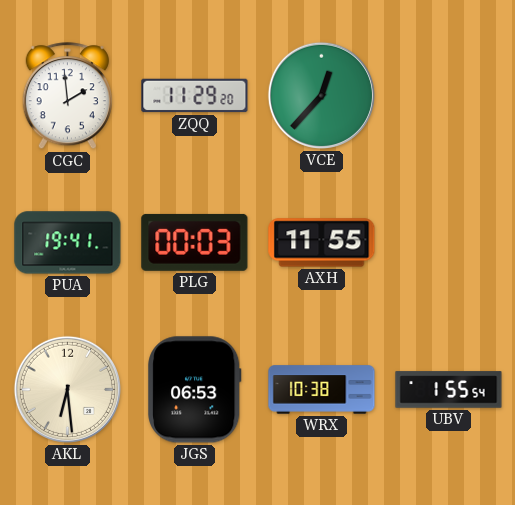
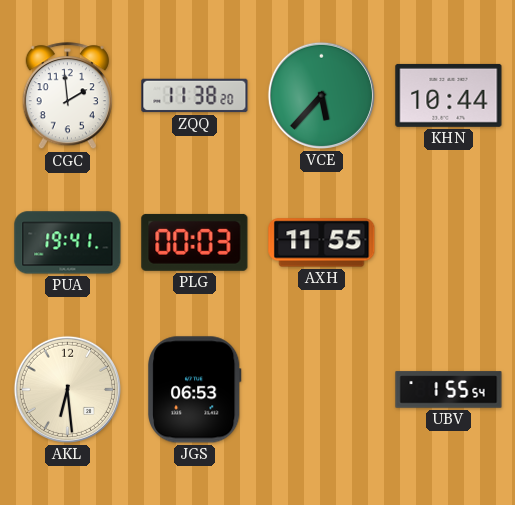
ZQQ: 11:29 -> 11:38
VCE: 12:37 -> 5:37
KHN: none -> 10:44
WRX: 10:38 -> none
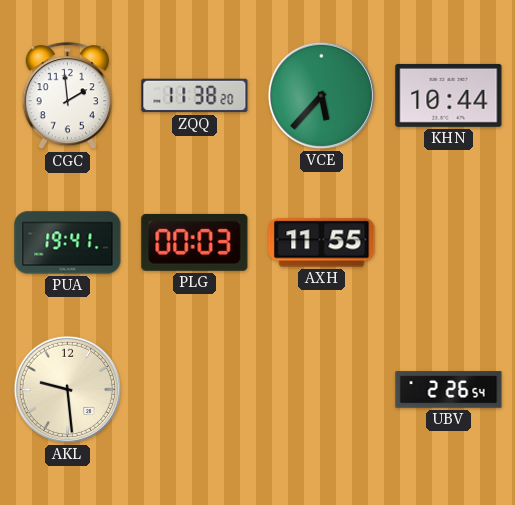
AKL: 6:29 -> 9:29
JGS: 06:53 -> none
UBV: 1:55 -> 2:26
